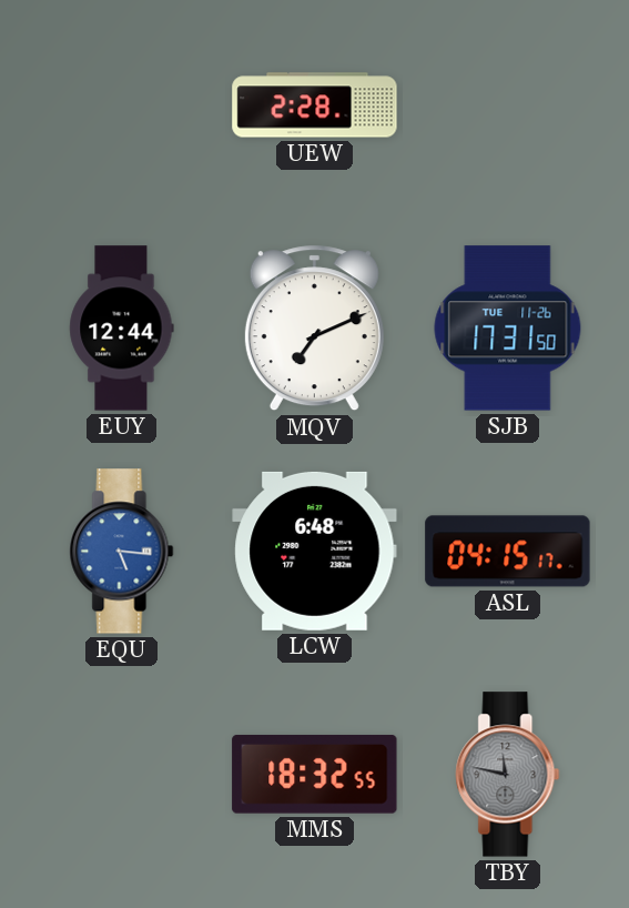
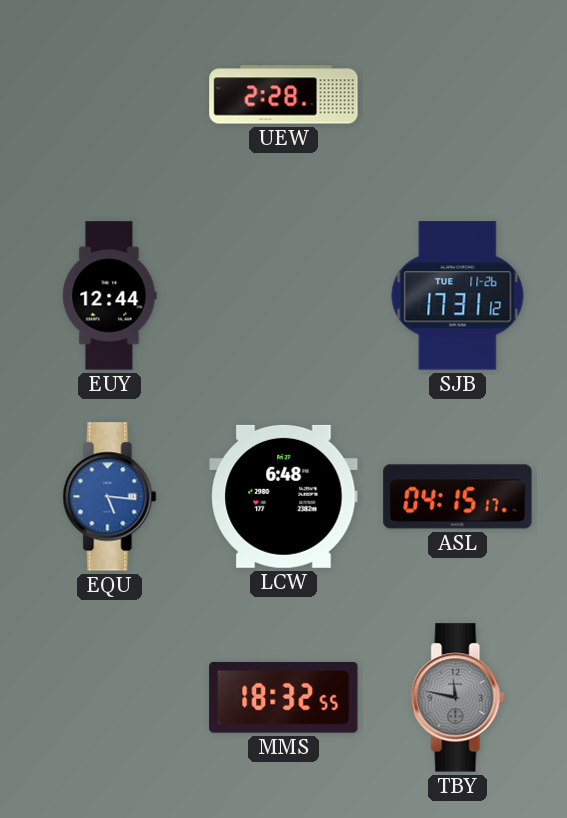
MQV: 7:11 -> none
SJB: 17:31:50 -> 17:31:12
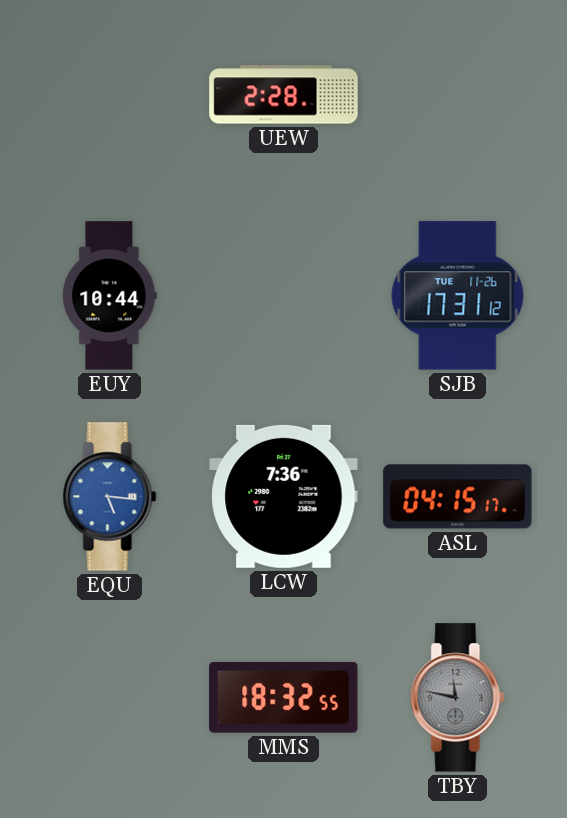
EUY: 12:44 -> 10:44
LCW: 6:48 -> 7:36
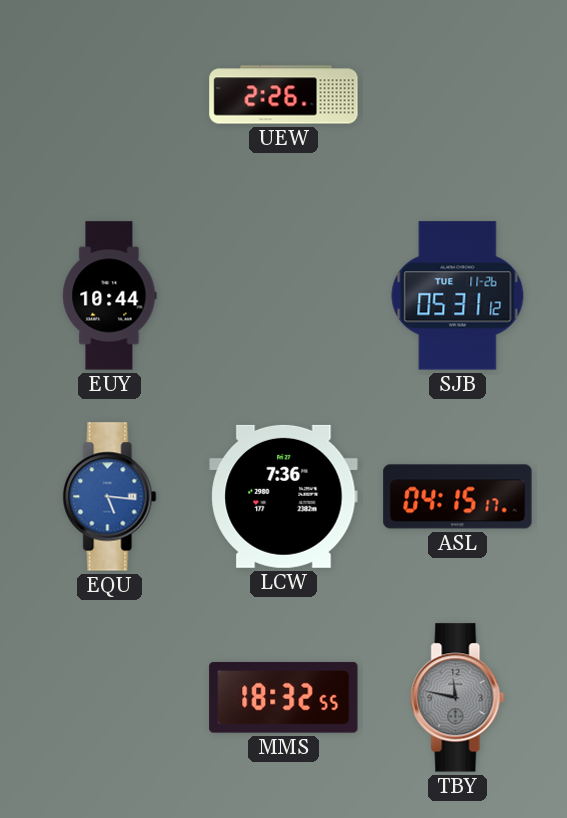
UEW: 2:28 -> 2:26
SJB: 17:31 -> 05:31
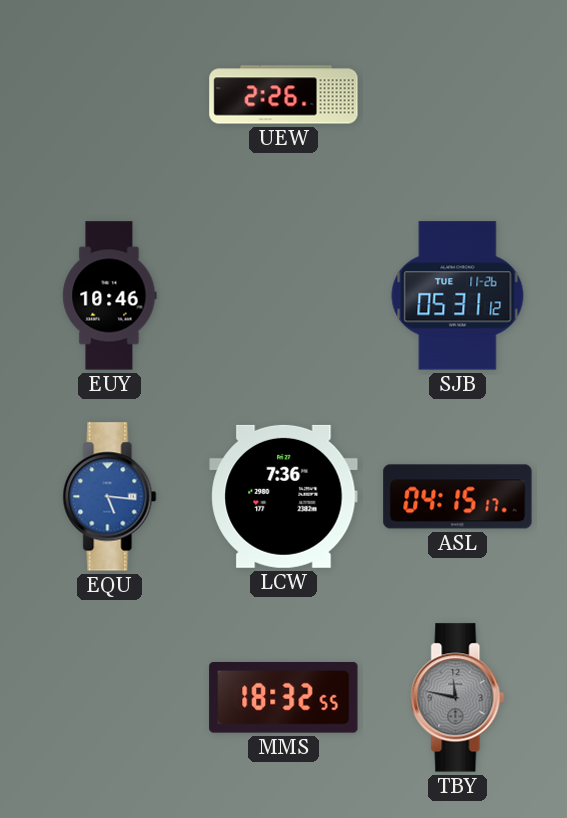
EUY: 10:44 -> 10:46
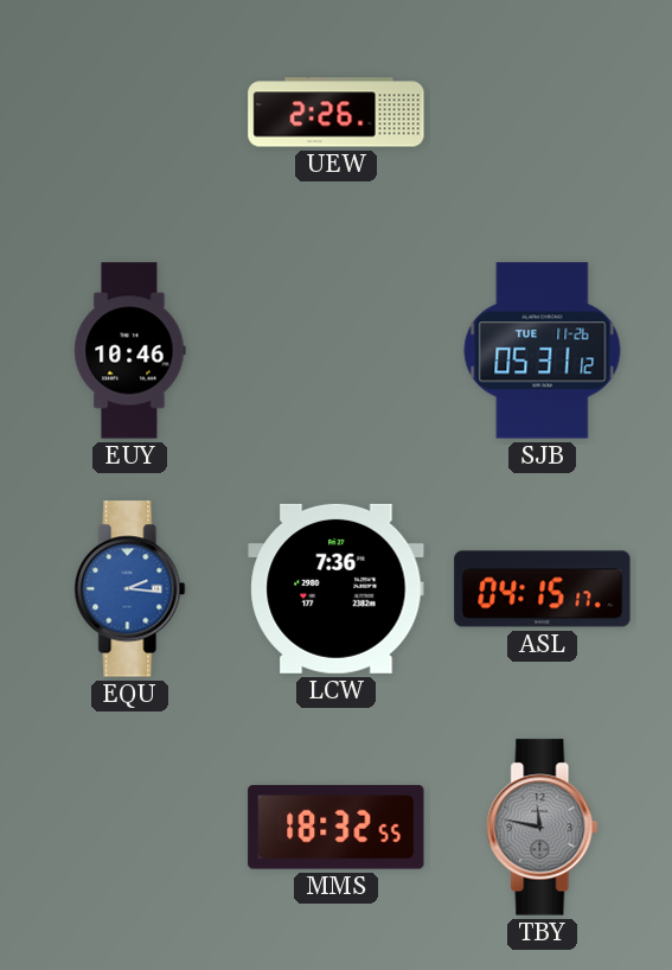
EQU: 5:16 -> 2:16
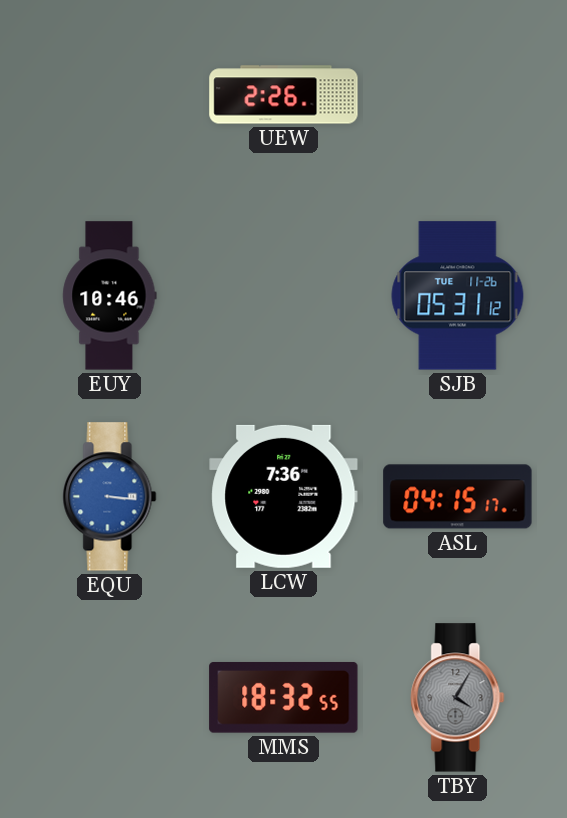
EQU: 2:16 -> 3:16
TBY: 11:47 -> 4:05
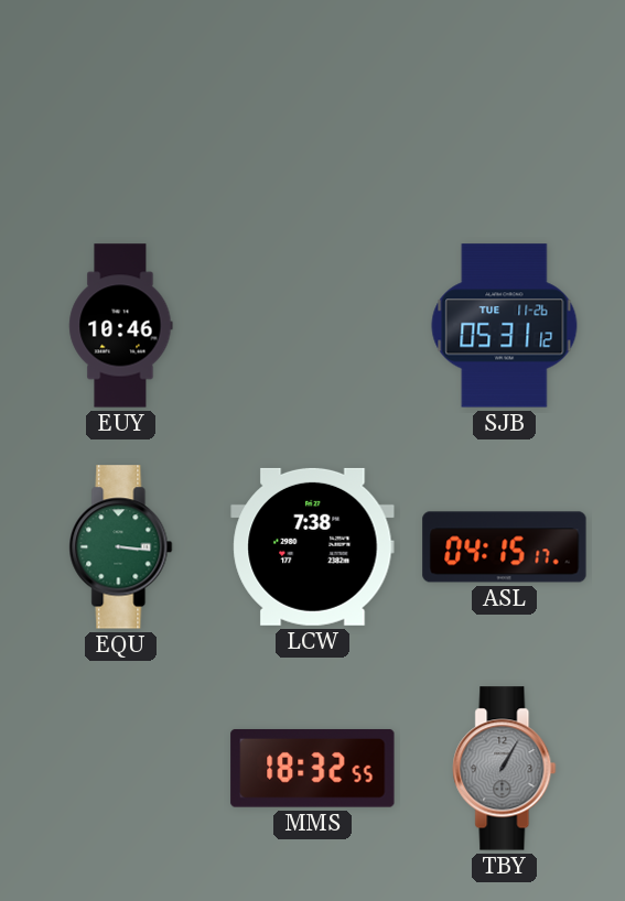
UEW: 2:26 -> none
EQU dial: blue -> green
LCW: 7:36 -> 7:38
TBY: 4:05 -> 1:05
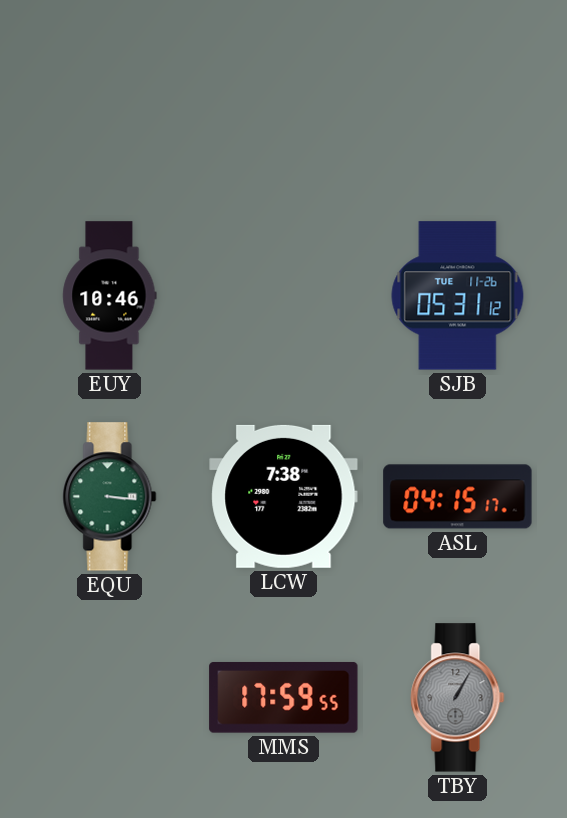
MMS: 18:32 -> 17:59
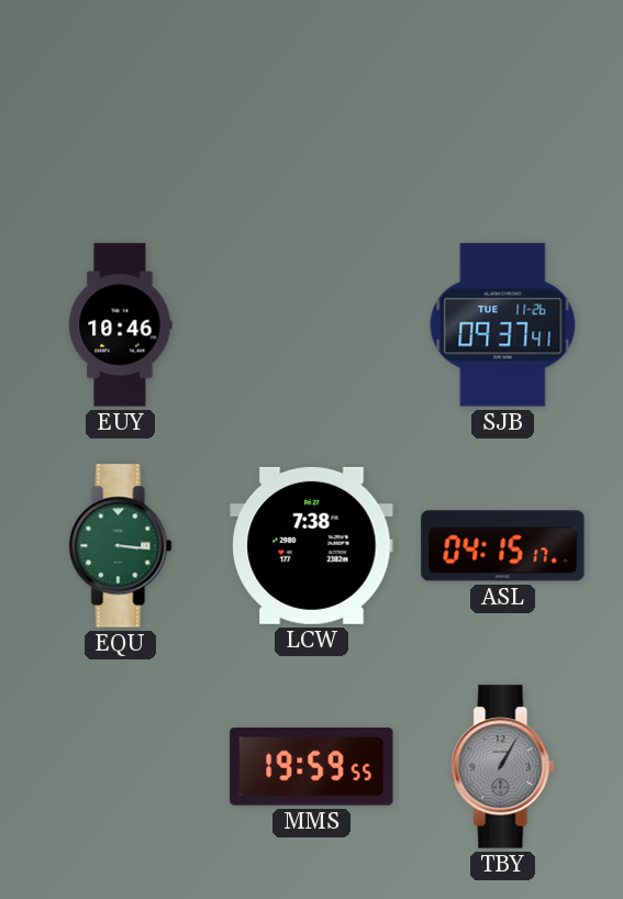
SJB: 05:31 -> 09:37
MMS: 17:59 -> 19:59
